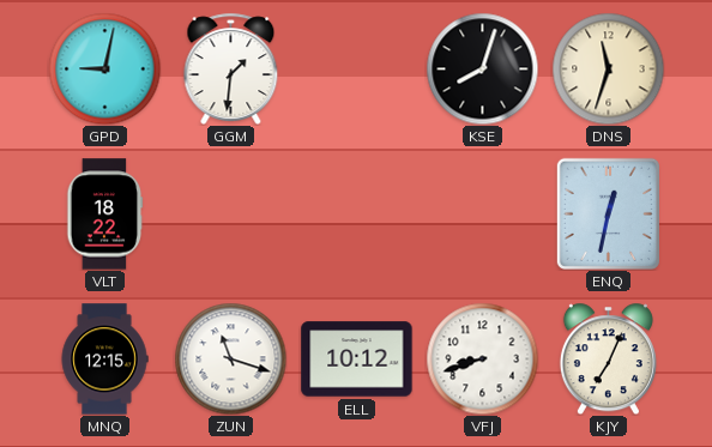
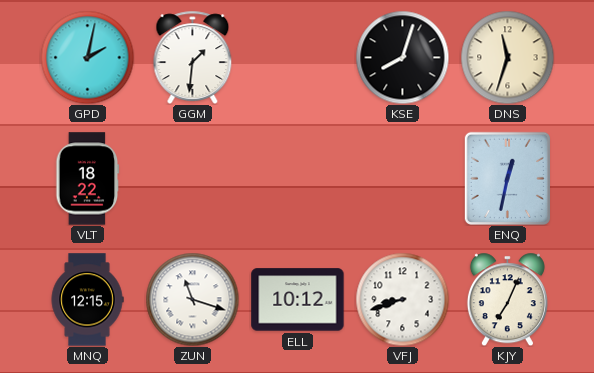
GPD: 9:02 -> 2:02
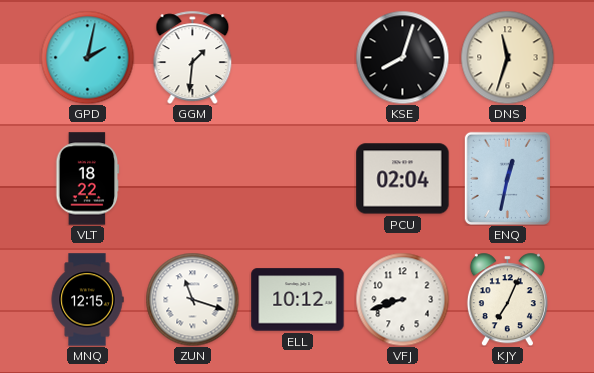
PCU: none -> 02:04
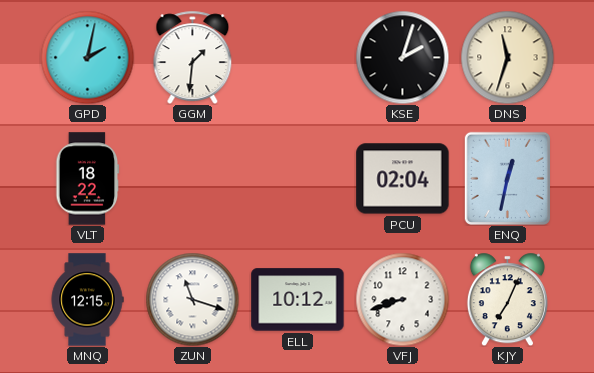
KSE: 8:03 -> 2:03
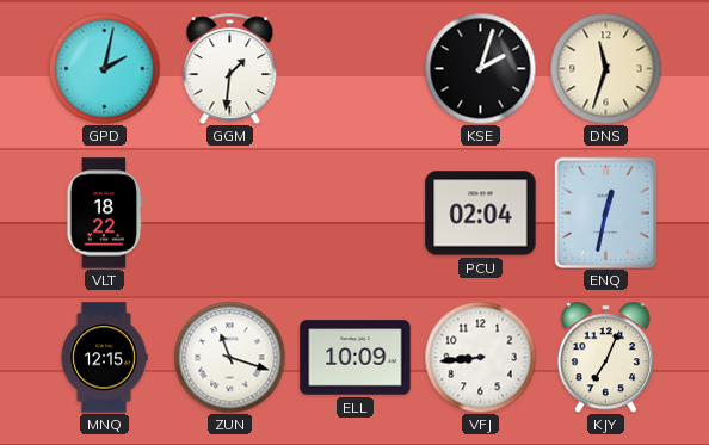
ELL: 10:12 -> 10:09
VFJ: 8:42 -> 8:44
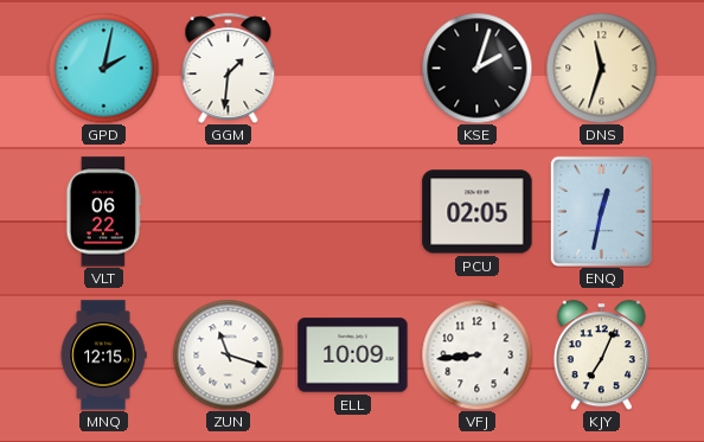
VLT: 18:22 -> 06:22
PCU: 02:04 -> 02:05
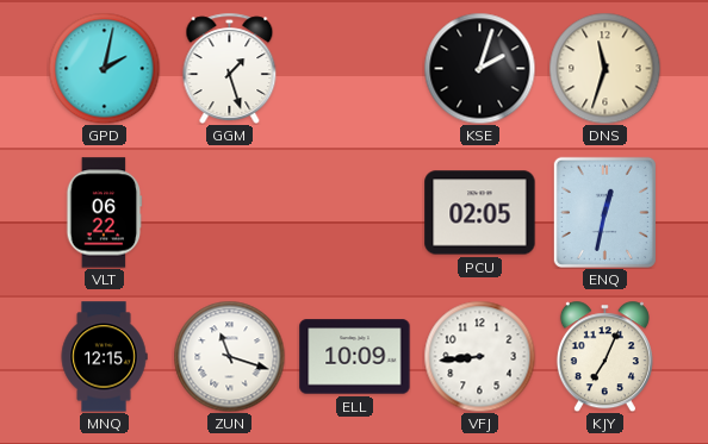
GGM: 1:31 -> 1:27
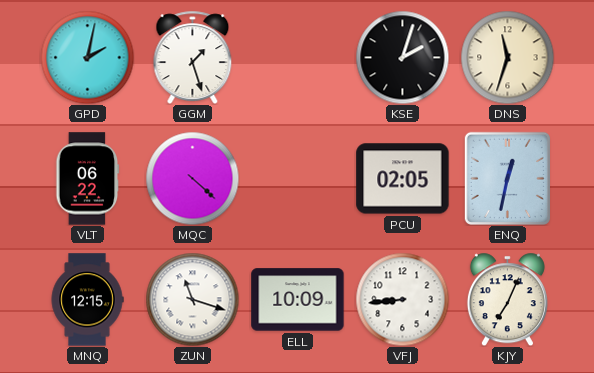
MQC: none -> 4:22
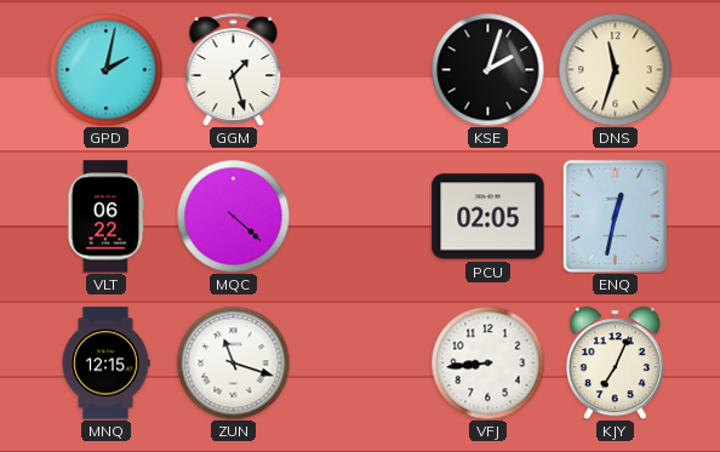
ELL: 10:09 -> none
